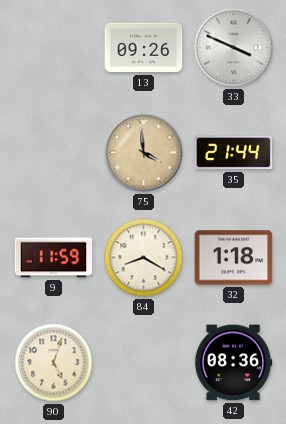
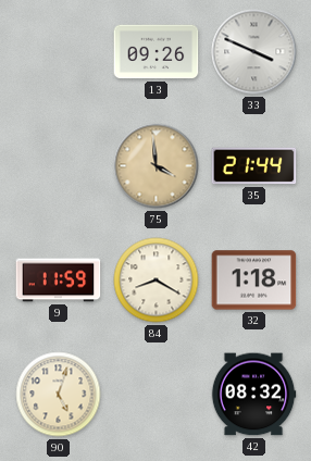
42: 08:36 -> 08:32
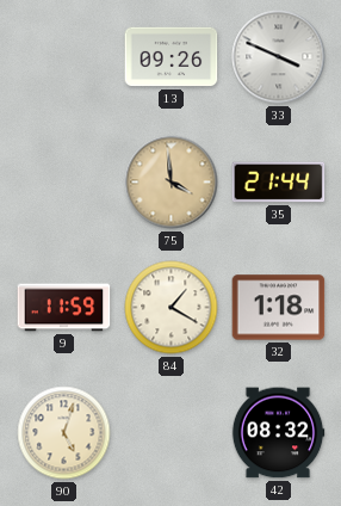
84: 8:20 -> 1:20
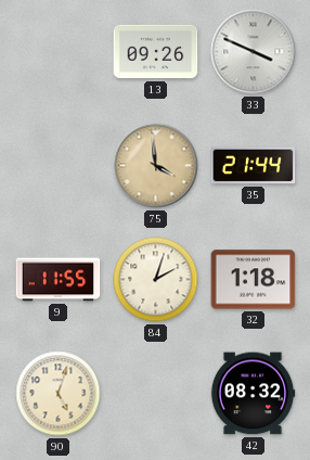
9: 11:59 -> 11:55
84: 1:20 -> 2:03
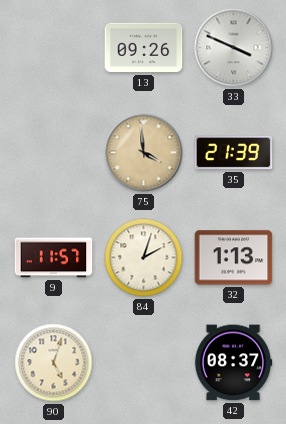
35: 21:44 -> 21:39
9: 11:55 -> 11:57
32: 1:18 -> 1:13
42: 08:32 -> 08:37
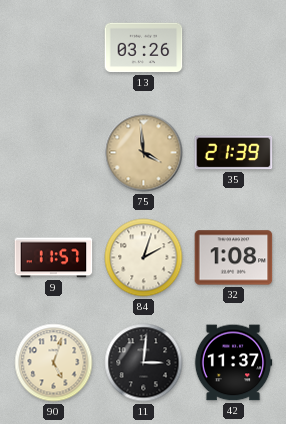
13: 09:26 -> 03:26
33: 3:49 -> none
32: 1:13 -> 1:08
11: none -> 3:01
42: 08:37 -> 11:37
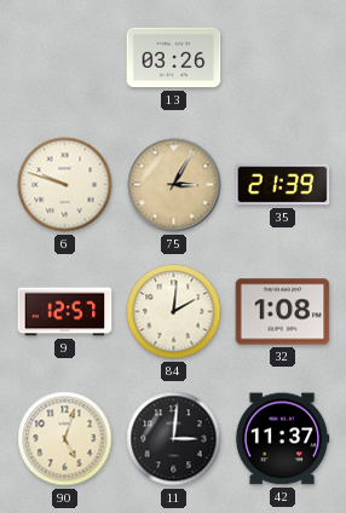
6: none -> 9:48
75: 3:59 -> 3:05
9: 11:57 -> 12:57
84: 2:03 -> 2:01
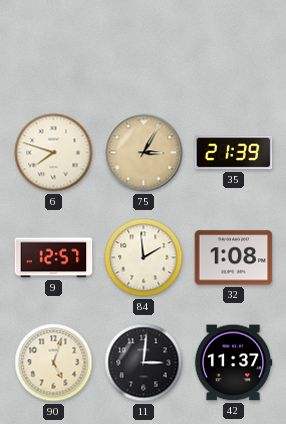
13: 03:26 -> none
6: 9:48 -> 7:48
84: 2:01 -> 1:59
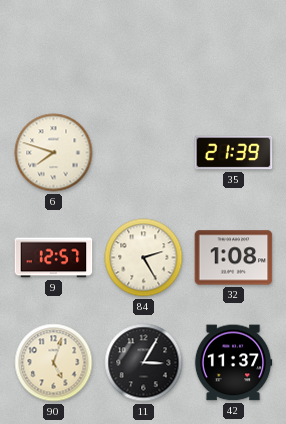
75: 3:05 -> none
84: 1:59 -> 2:25
11: 3:01 -> 3:05
